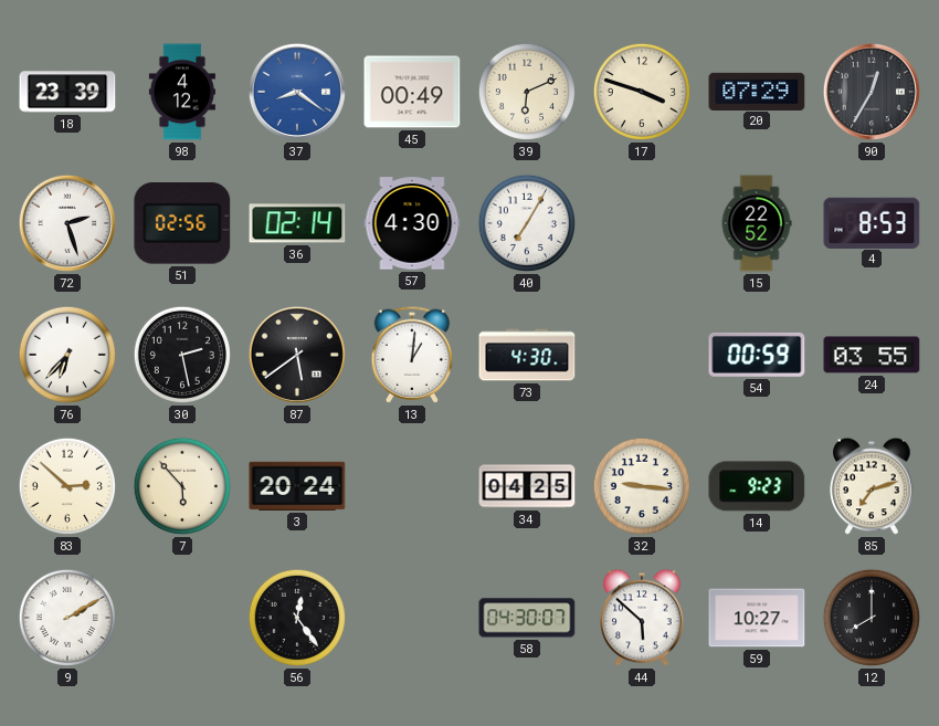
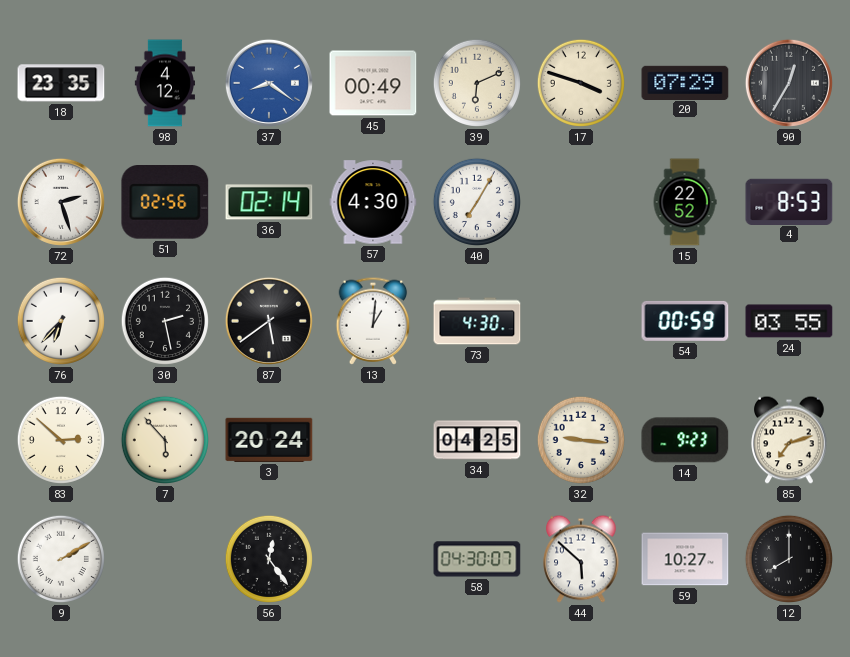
18: 23:39 -> 23:35
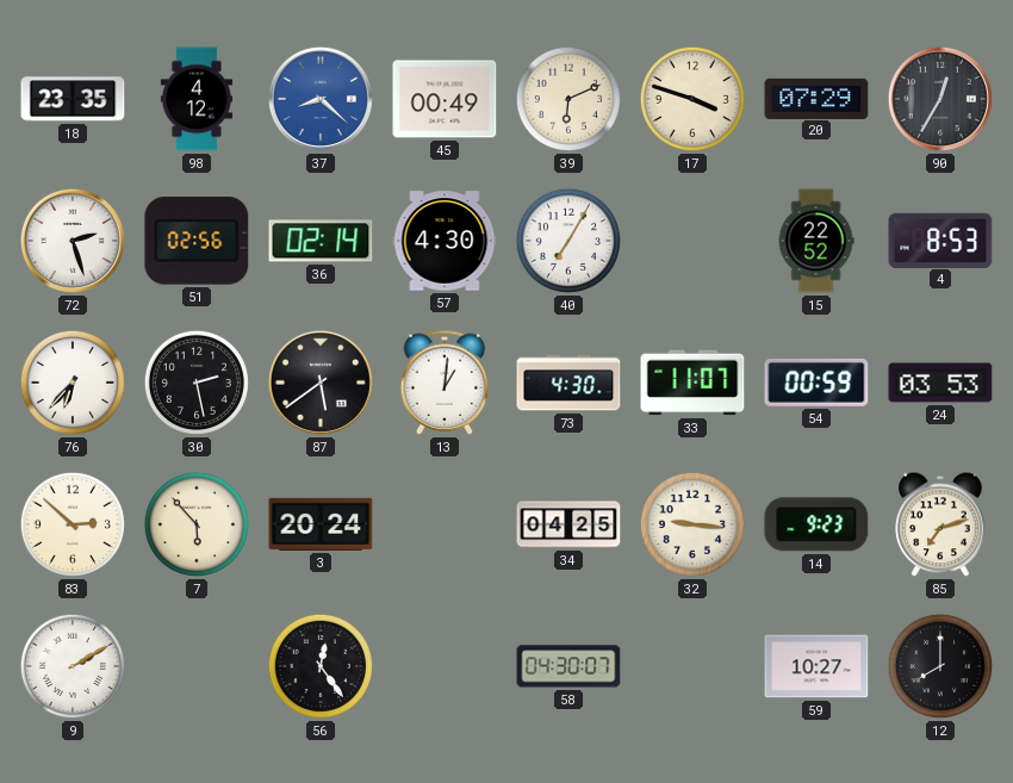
37: 8:21 -> 8:22
33: none -> 11:07
24: 03:55 -> 03:53
44: 5:52 -> none
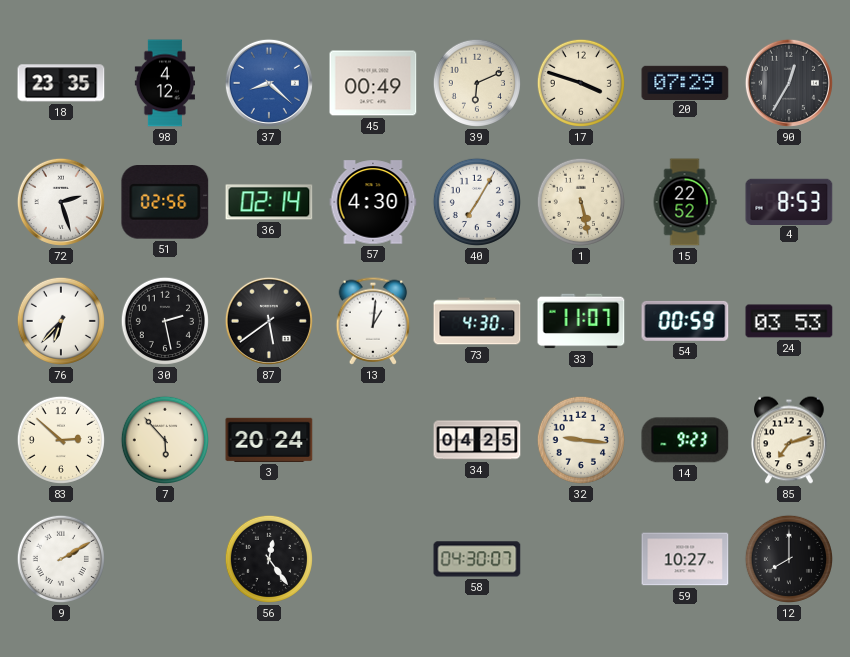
1: none -> 5:28
